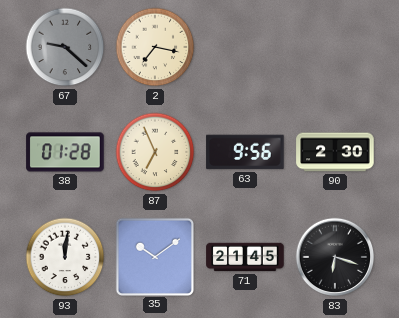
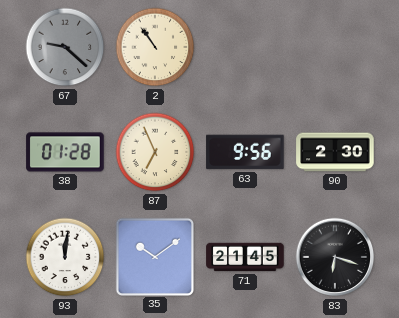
2: 7:17 -> 10:54
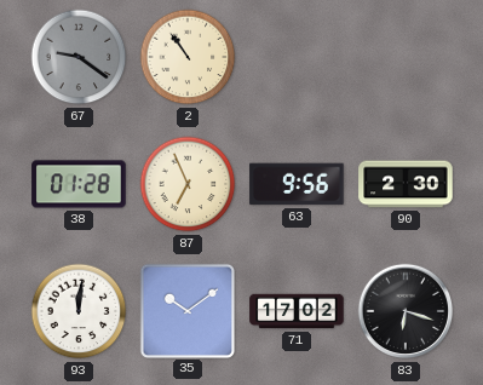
67: 9:22 -> 9:21
71: 21:45 -> 17:02
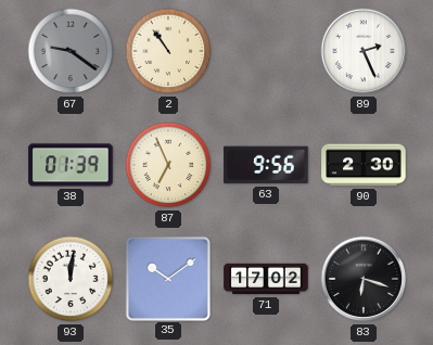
89: none -> 2:26
38: 01:28 -> 01:39
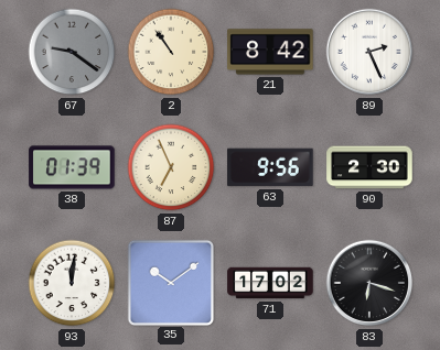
21: none -> 8:42
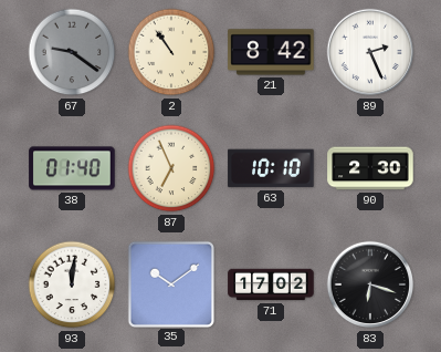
38: 01:39 -> 01:40
63: 9:56 -> 10:10
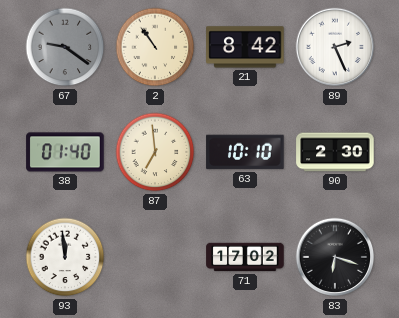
87: 6:56 -> 6:59
93: 12:01 -> 11:59
35: 10:09 -> none
